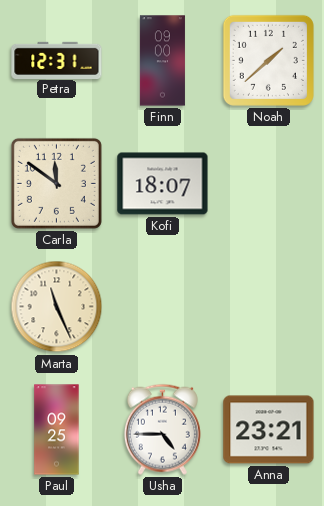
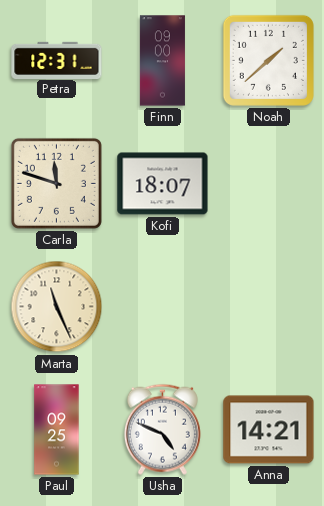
Carla: 11:51 -> 11:48
Usha: 4:45 -> 4:49
Anna: 23:21 -> 14:21
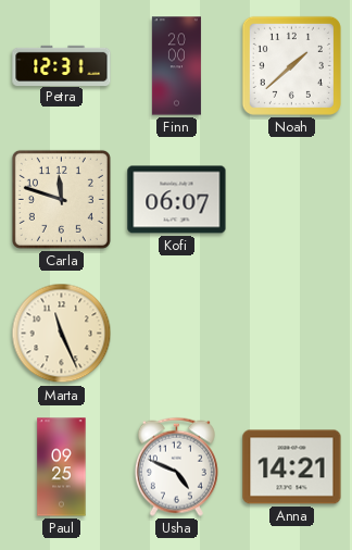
Finn: 09:00 -> 20:00
Kofi: 18:07 -> 06:07
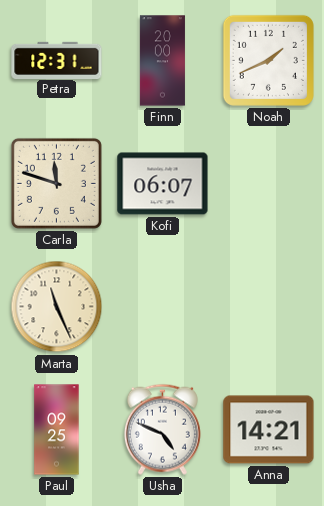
Noah: 1:38 -> 1:41
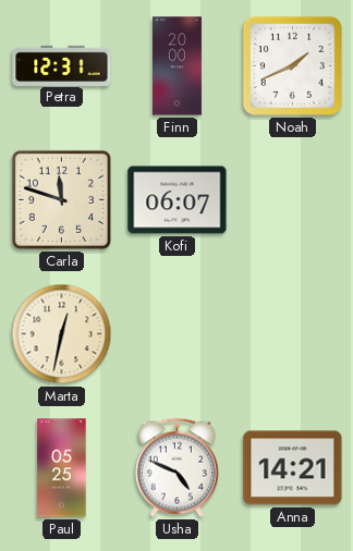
Marta: 11:26 -> 12:32
Paul: 09:25 -> 05:25
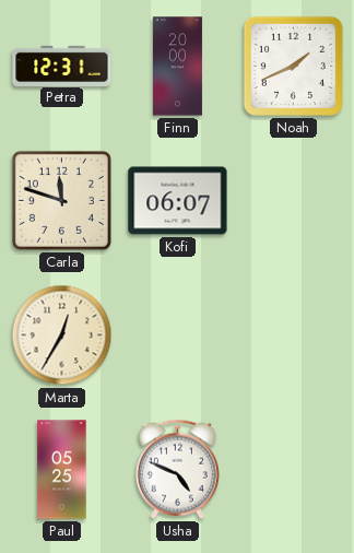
Marta: 12:32 -> 12:35
Anna: 14:21 -> none
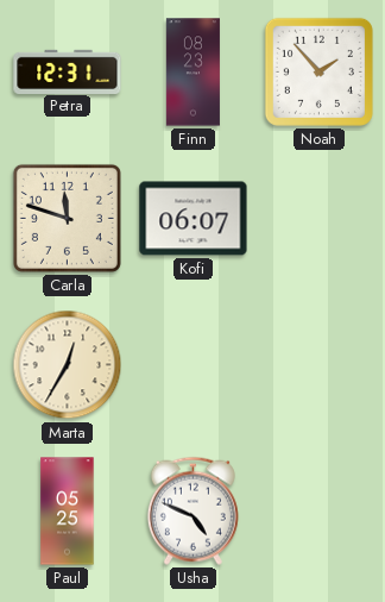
Finn: 20:00 -> 08:23
Noah: 1:41 -> 1:53
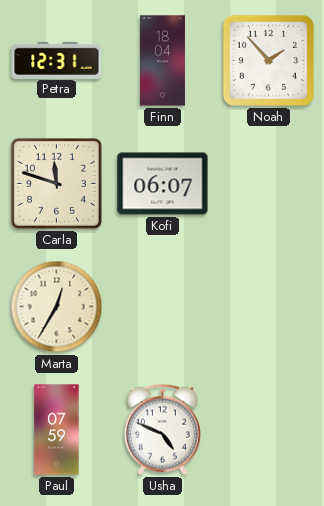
Finn: 08:23 -> 18:04
Paul: 05:25 -> 07:59
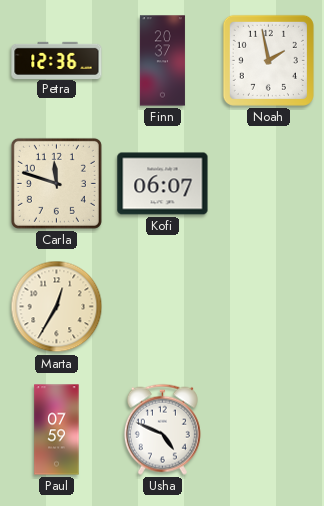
Petra: 12:31 -> 12:36
Finn: 18:04 -> 20:37
Noah: 1:53 -> 1:58
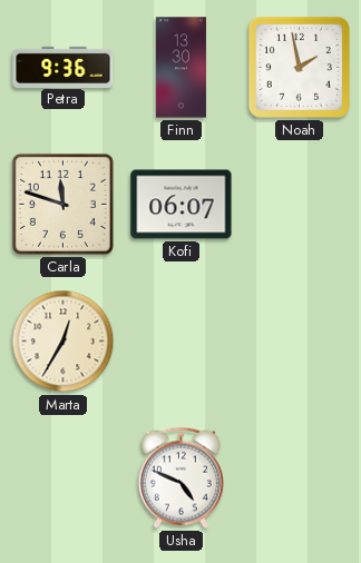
Petra: 12:36 -> 9:36
Finn: 20:37 -> 13:30
Paul: 07:59 -> none
